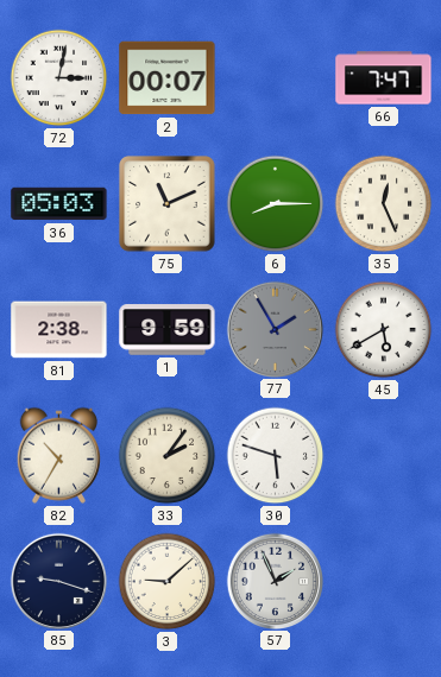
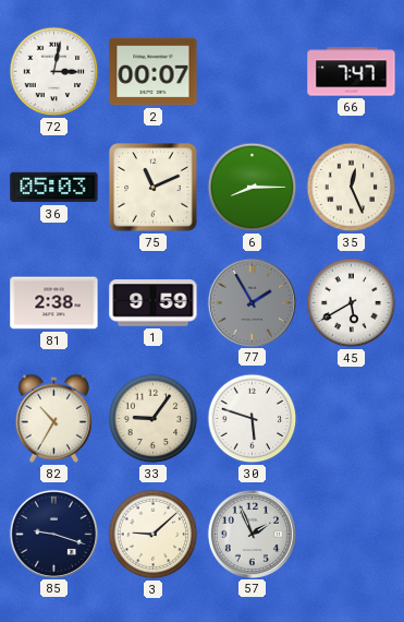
33: 2:06 -> 9:06
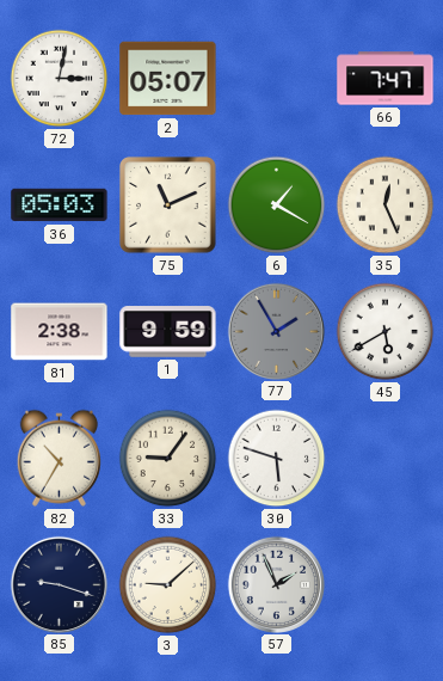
2: 00:07 -> 05:07
6: 8:15 -> 1:20
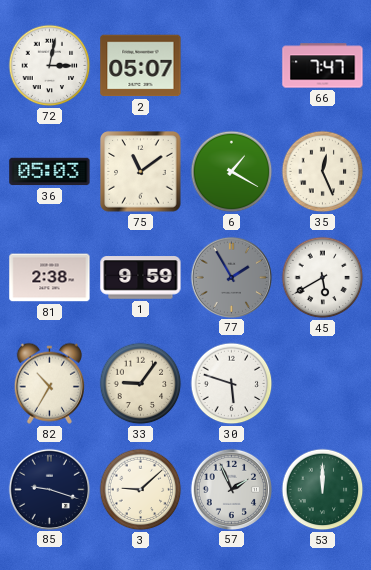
75: 11:11 -> 11:09
53: none -> 12:00
